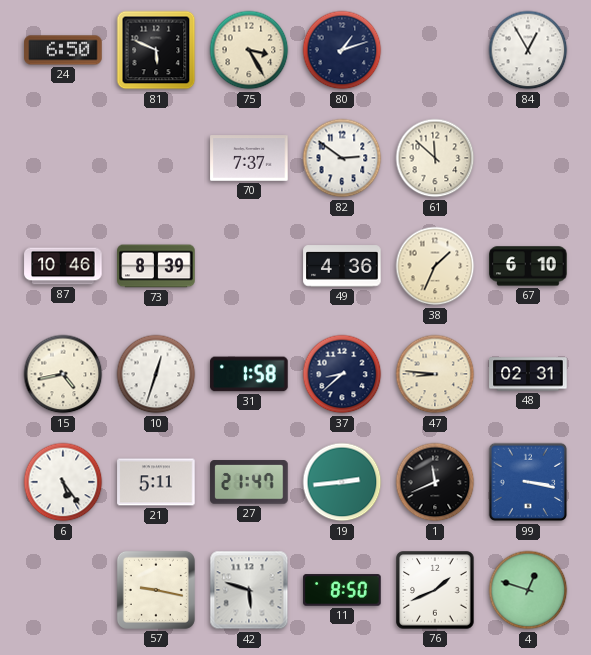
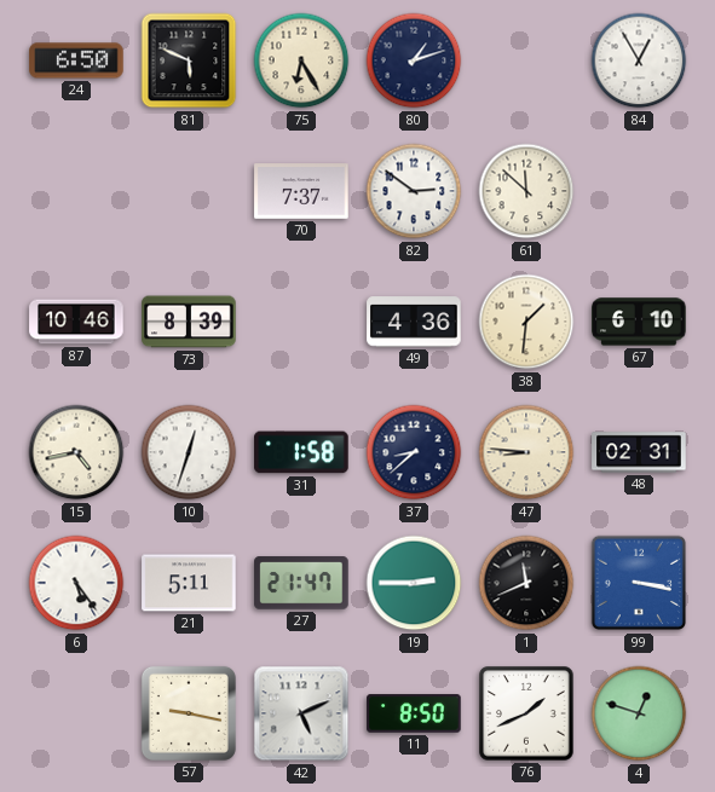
75: 3:25 -> 6:25
38: 1:34 -> 1:31
19: 2:44 -> 2:45
42: 5:48 -> 5:11
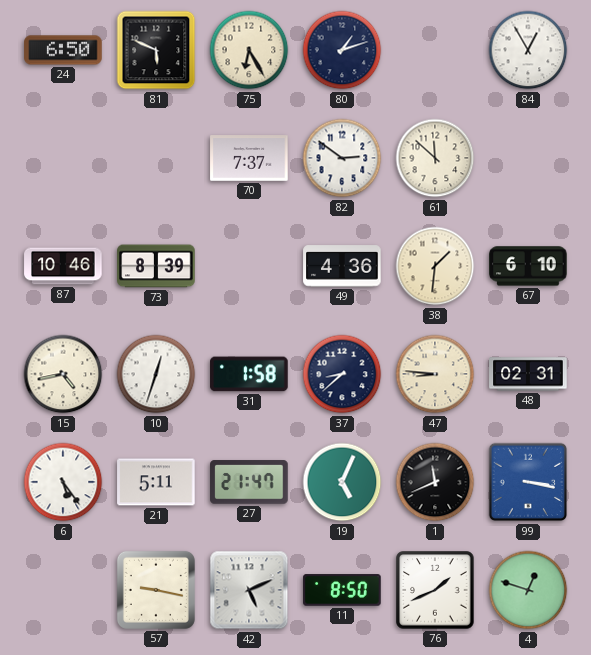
19: 2:45 -> 5:04
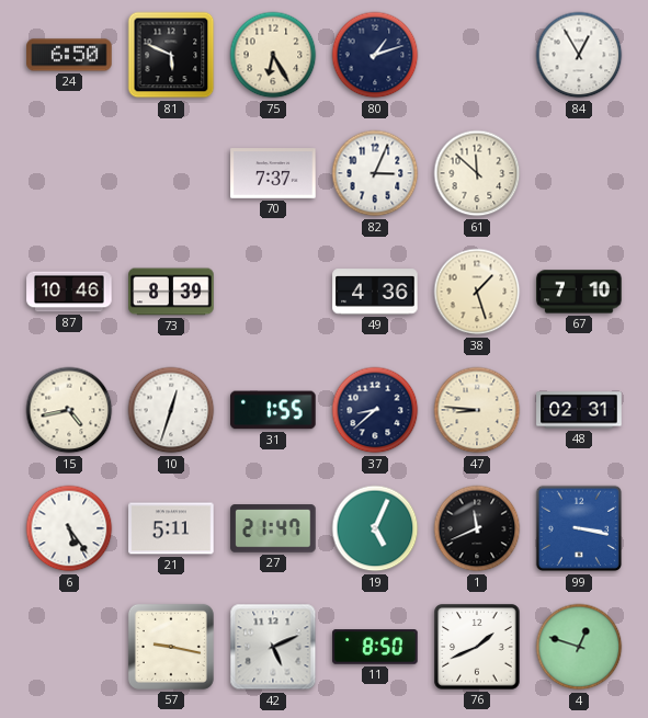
82: 2:51 -> 3:04
38: 1:31 -> 1:27
67: 6:10 -> 7:10
31: 1:58 -> 1:55
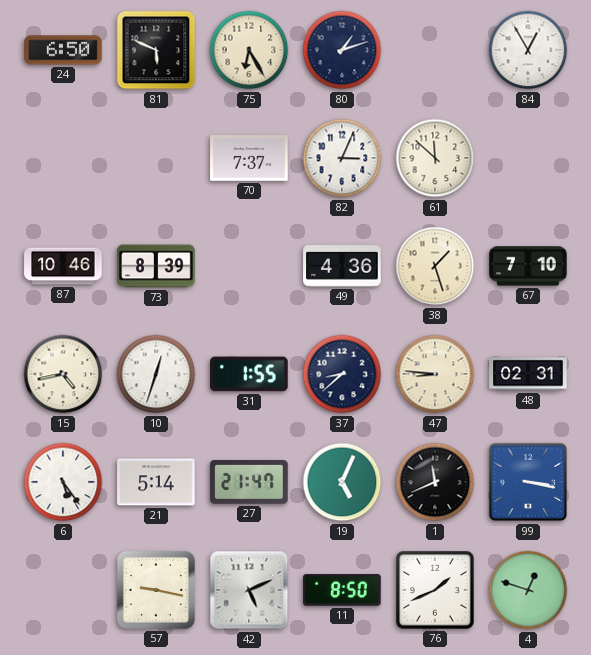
21: 5:11 -> 5:14
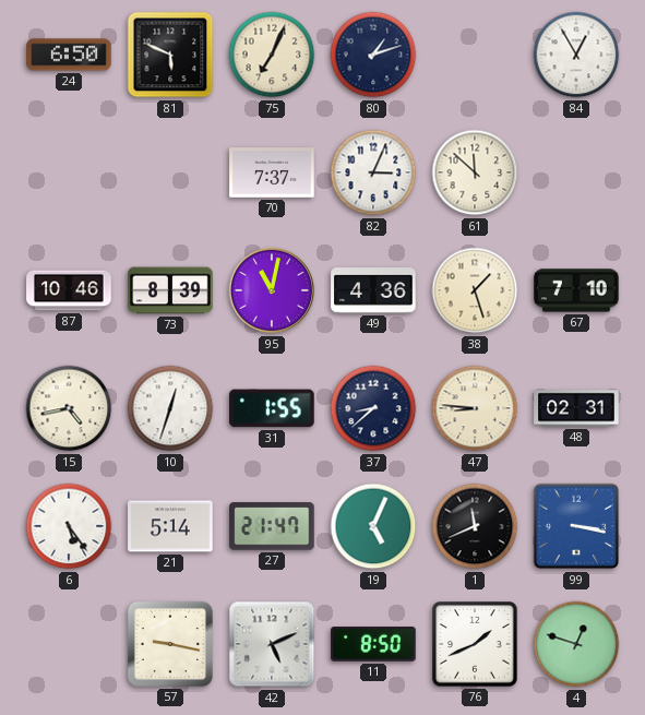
75: 6:25 -> 7:04
95: none -> 11:02
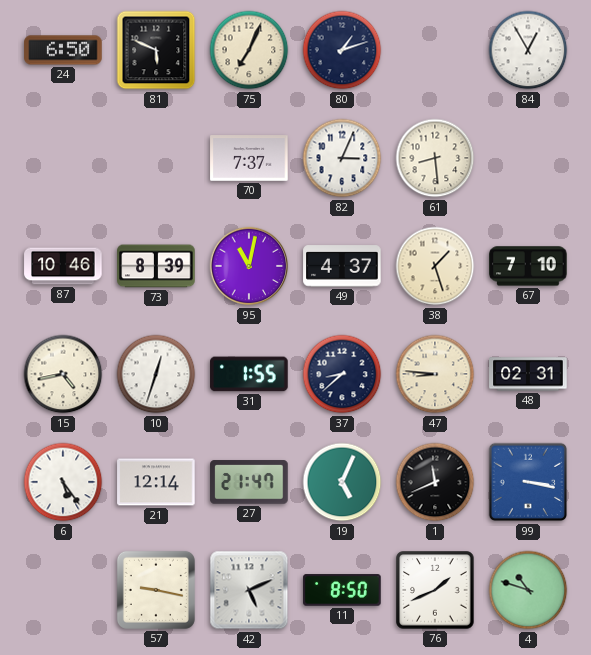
61: 11:52 -> 8:29
49: 4:36 -> 4:37
21: 5:14 -> 12:14
4: 12:48 -> 10:48
